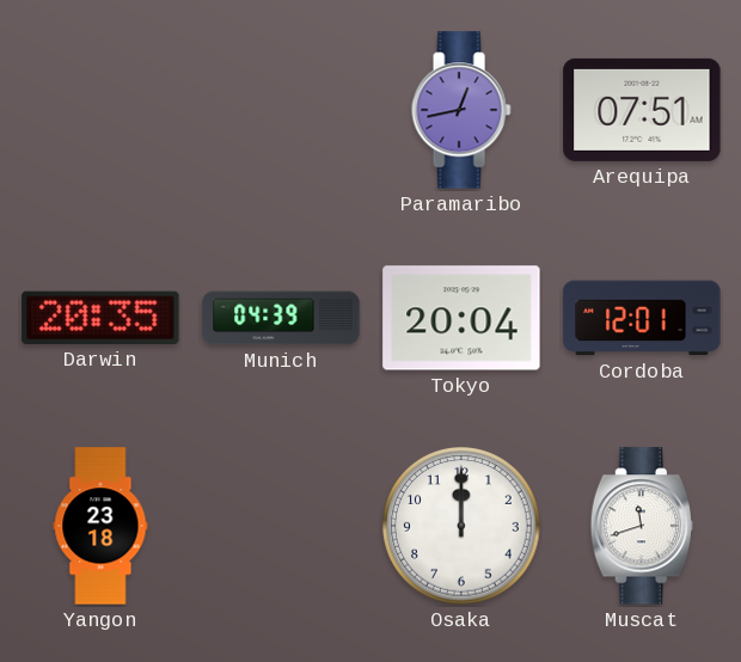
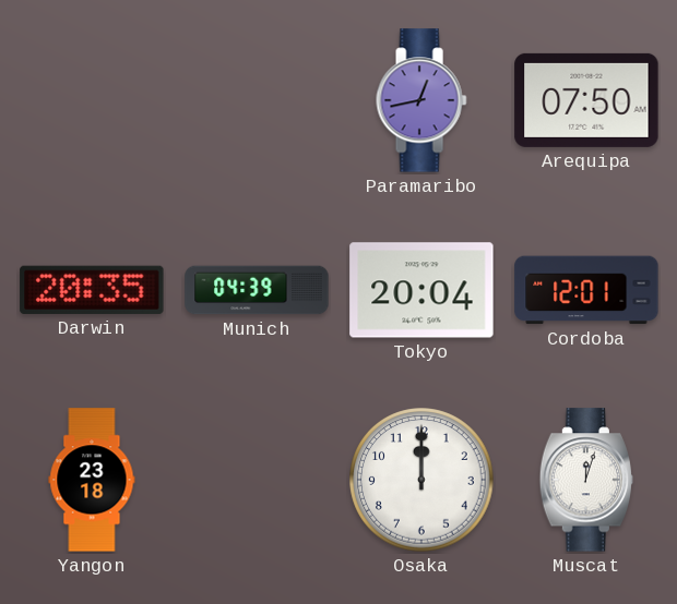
Arequipa: 07:51 -> 07:50
Muscat: 11:42 -> 12:03
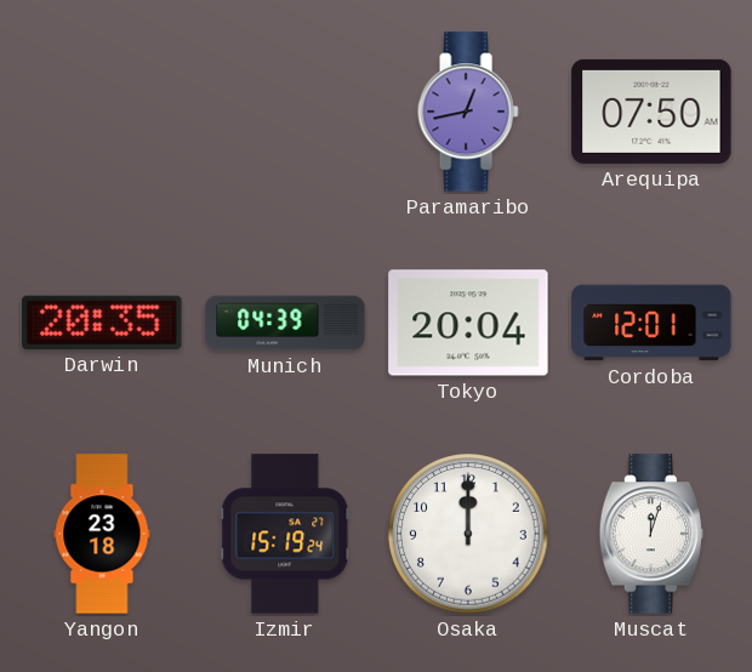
Izmir: none -> 15:19
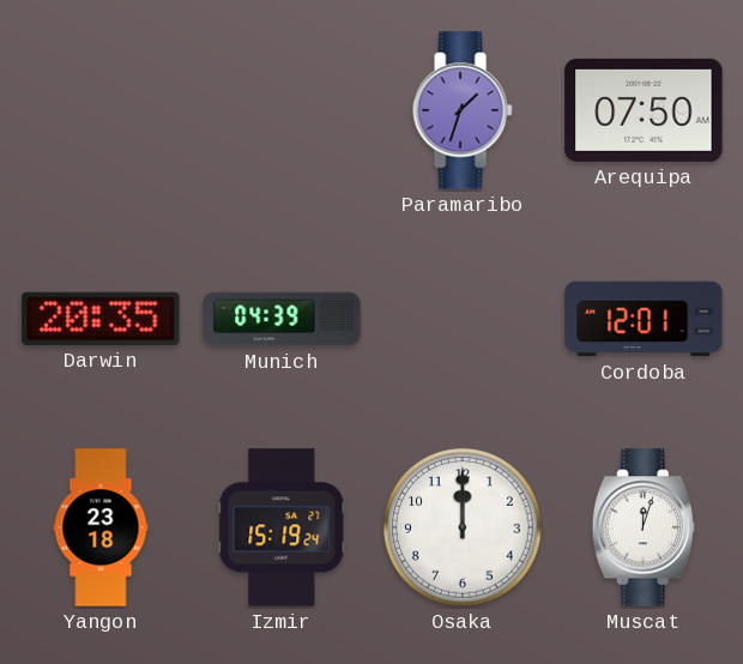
Paramaribo: 12:43 -> 1:33
Tokyo: 20:04 -> none
